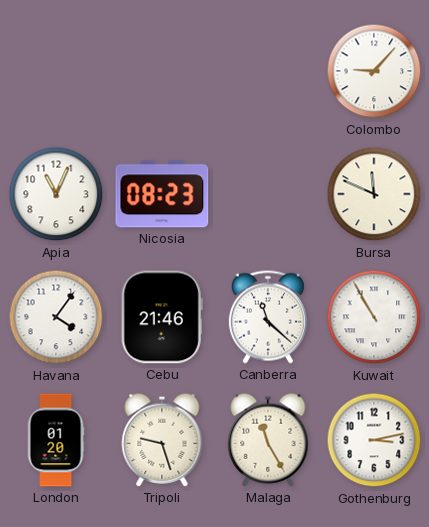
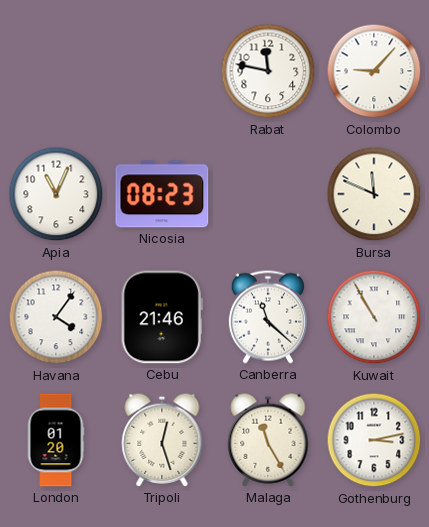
Rabat: none -> 11:47
Tripoli: 9:27 -> 12:27
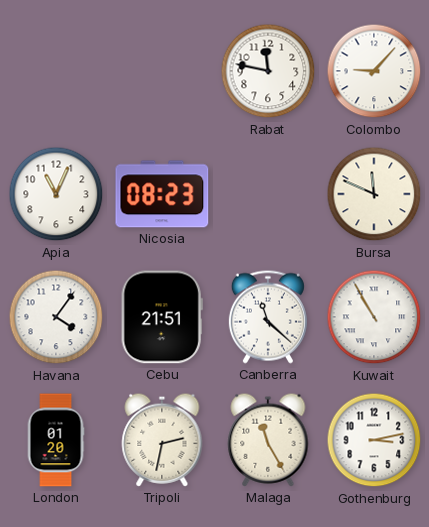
Cebu: 21:46 -> 21:51
Tripoli: 12:27 -> 2:32
